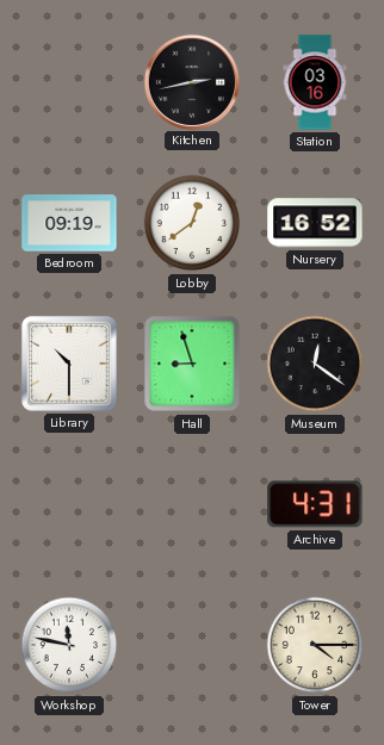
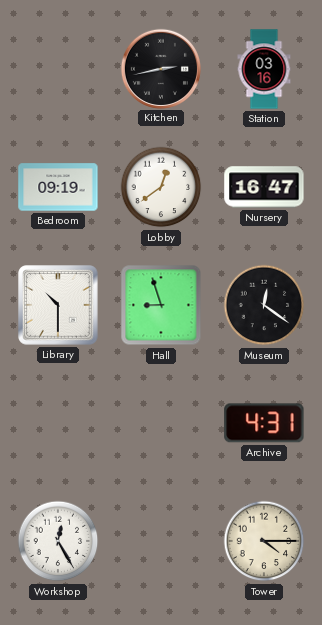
Nursery: 16:52 -> 16:47
Workshop: 11:47 -> 12:25
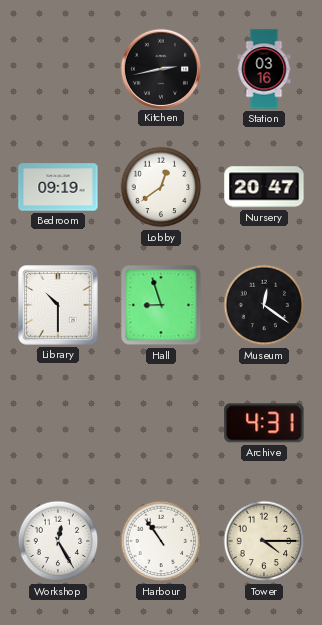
Nursery: 16:47 -> 20:47
Harbour: none -> 10:54
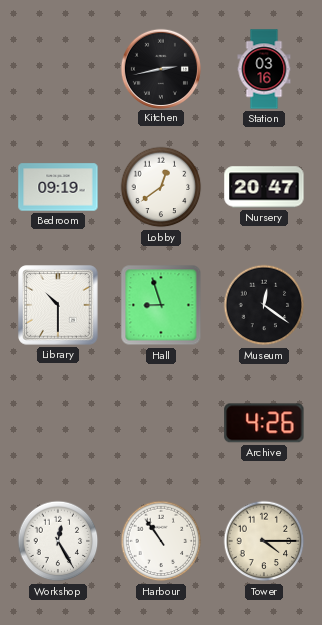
Archive: 4:31 -> 4:26
